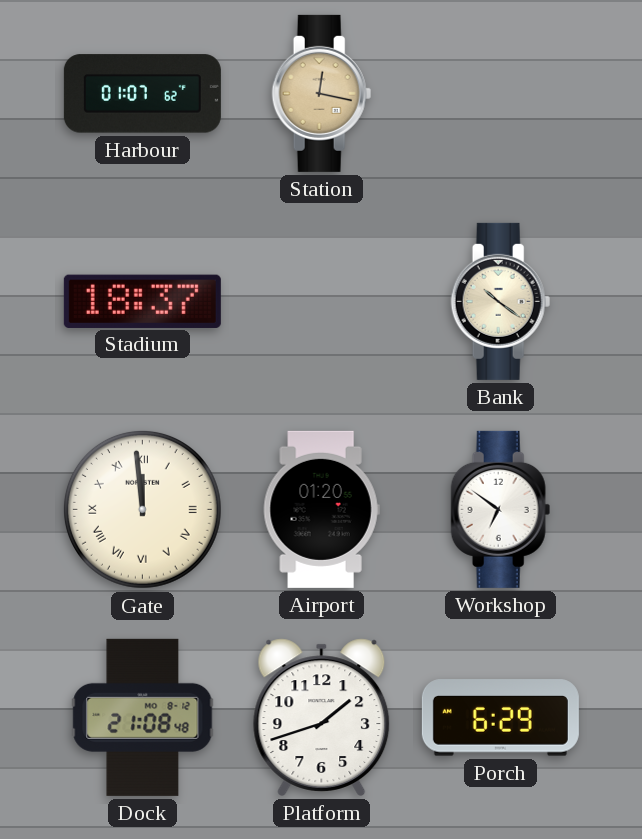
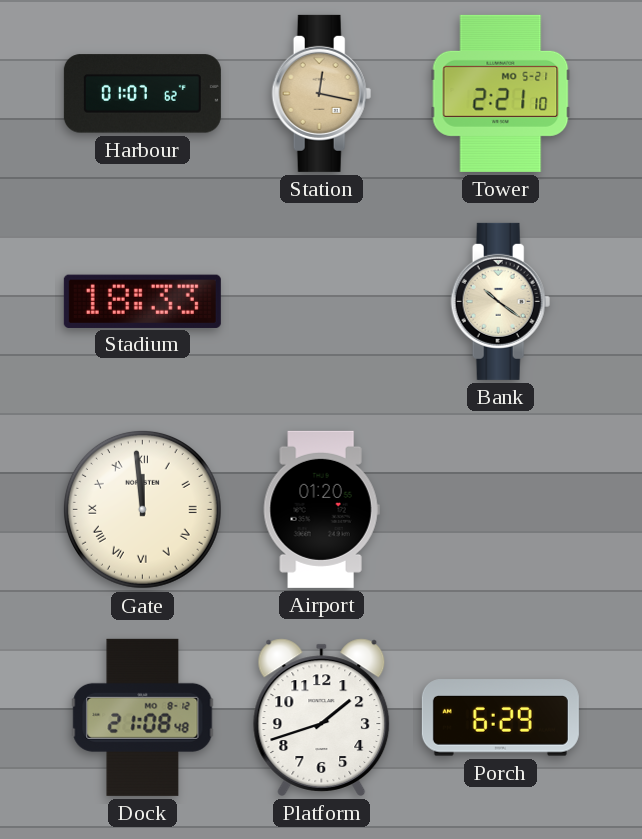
Tower: none -> 2:21
Stadium: 18:37 -> 18:33
Workshop: 6:51 -> none
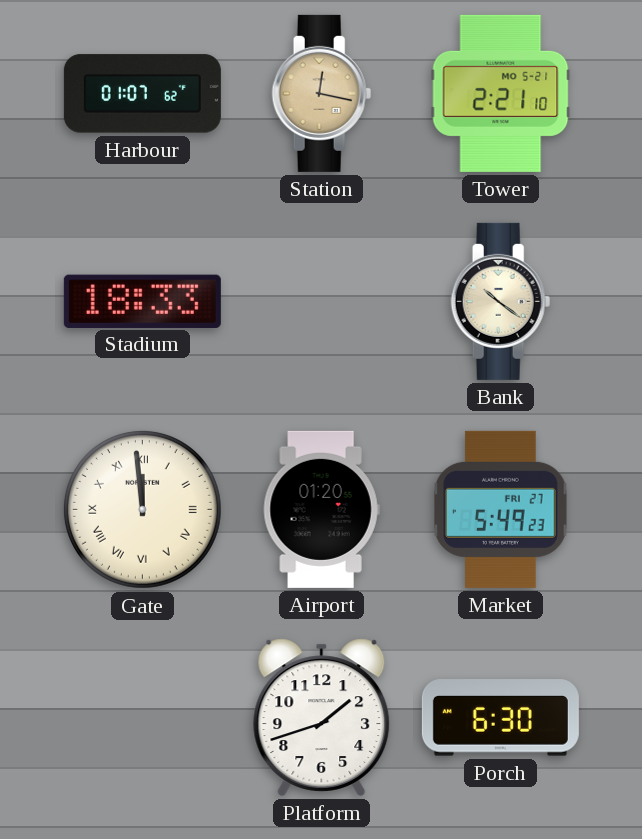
Market: none -> 5:49
Dock: 21:08 -> none
Porch: 6:29 -> 6:30
